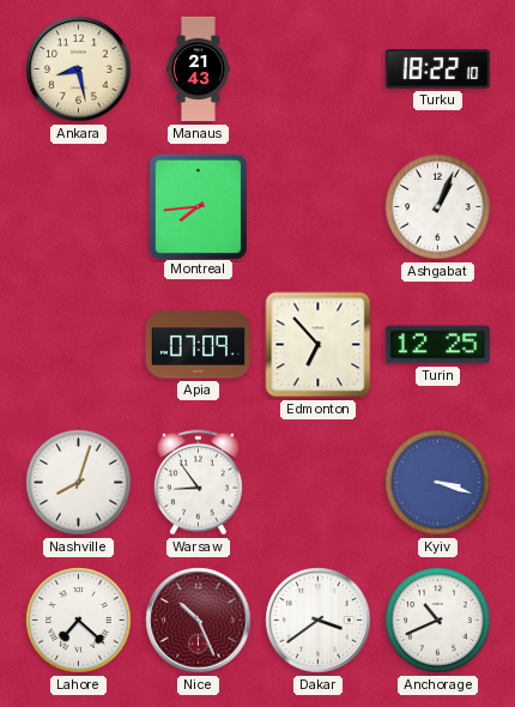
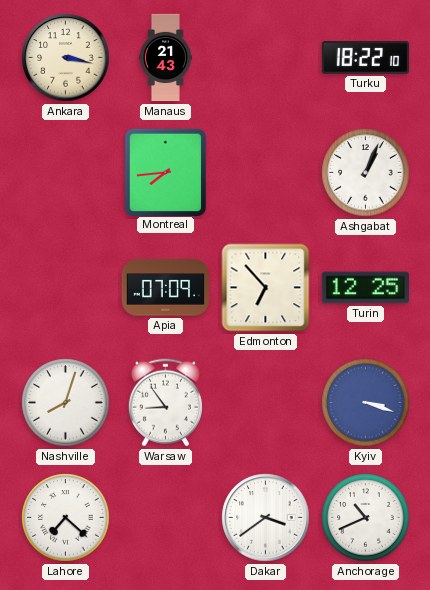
Ankara: 8:28 -> 3:17
Nice: 10:26 -> none
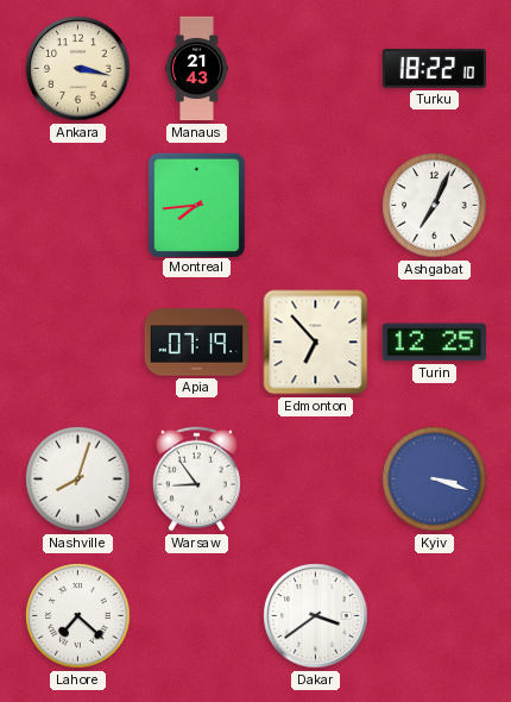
Ashgabat: 1:04 -> 7:04
Apia: 07:09 -> 07:19
Anchorage: 10:41 -> none
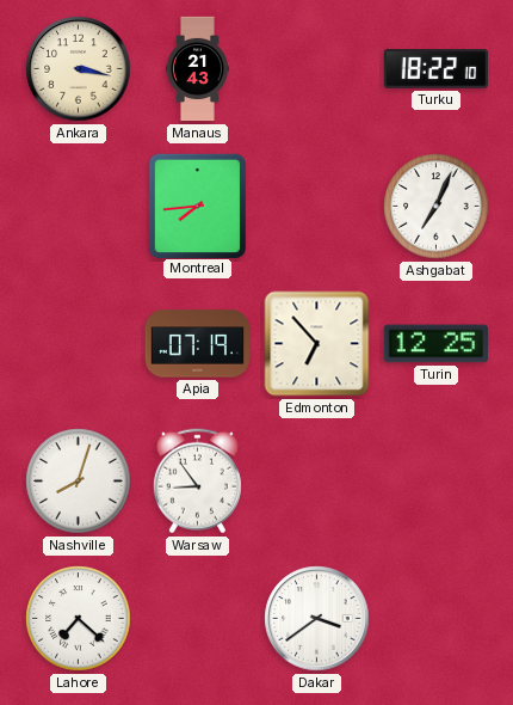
Kyiv: 3:18 -> none
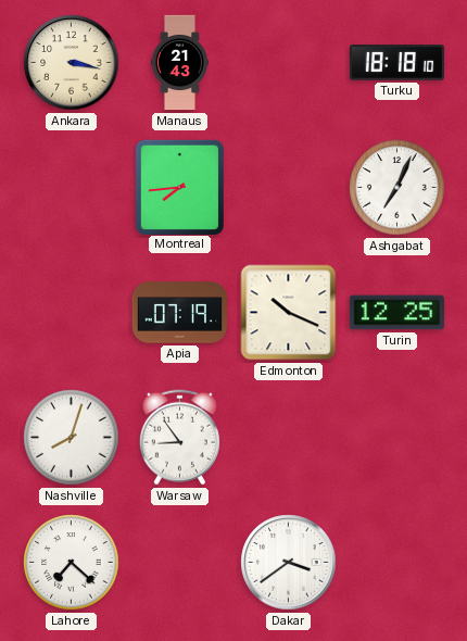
Turku: 18:22 -> 18:18
Edmonton: 6:53 -> 10:19
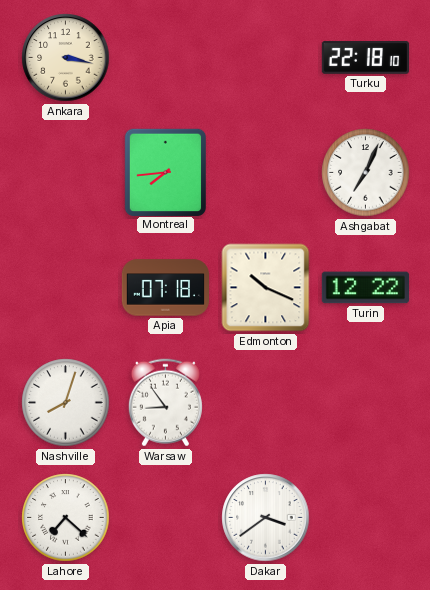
Manaus: 21:43 -> none
Turku: 18:18 -> 22:18
Apia: 07:19 -> 07:18
Turin: 12:25 -> 12:22
